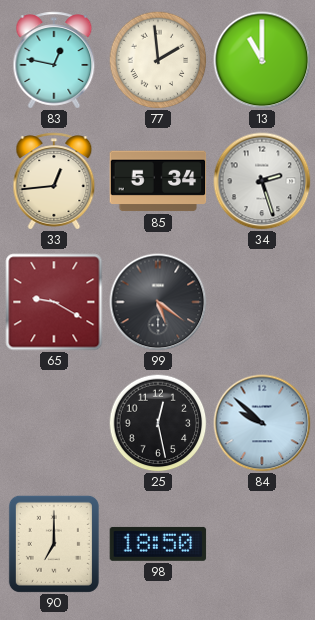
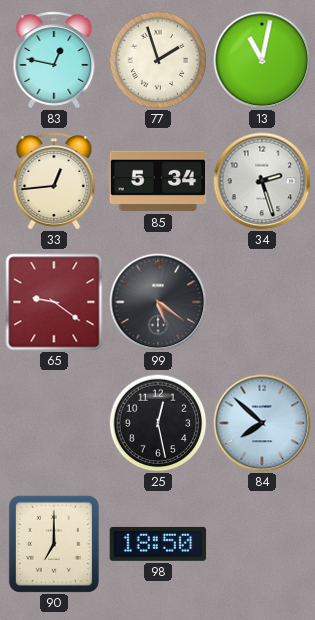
77: 1:59 -> 1:57
13: 11:00 -> 11:02
65: 9:20 -> 9:21
84: 9:52 -> 7:52
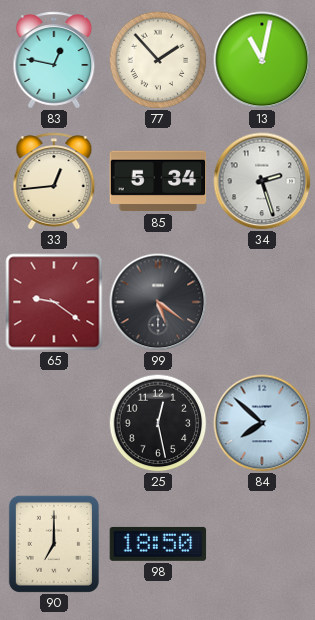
77: 1:57 -> 1:53
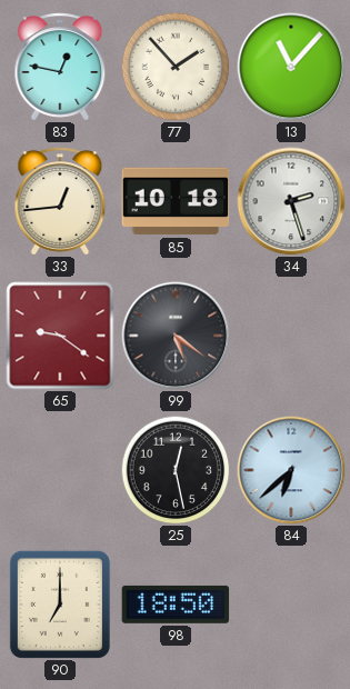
13: 11:02 -> 11:07
85: 5:34 -> 10:18
84: 7:52 -> 6:38
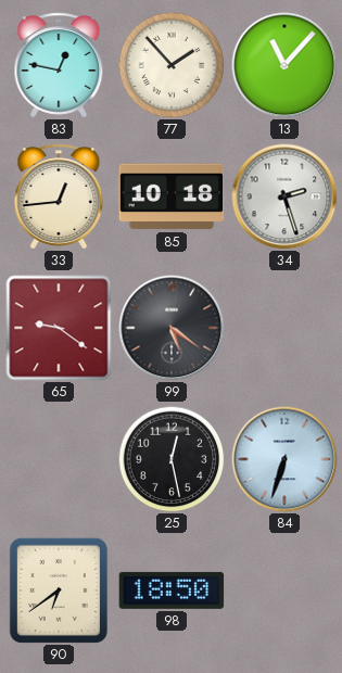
84: 6:38 -> 6:33
90: 7:00 -> 6:39
